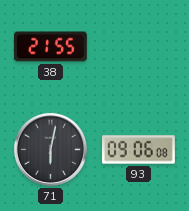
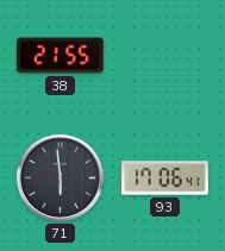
71: 6:02 -> 5:59
93: 09:06 -> 17:06
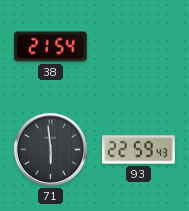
38: 21:55 -> 21:54
93: 17:06 -> 22:59
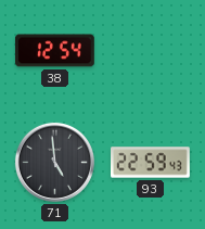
38: 21:54 -> 12:54
71: 5:59 -> 4:59
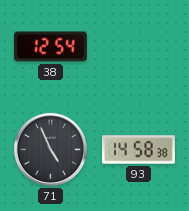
71: 4:59 -> 4:56
93: 22:59 -> 14:58
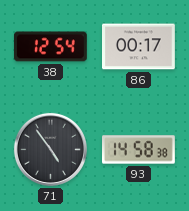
86: none -> 00:17
71: 4:56 -> 4:54
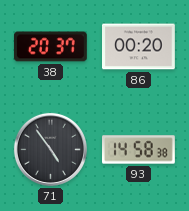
38: 12:54 -> 20:37
86: 00:17 -> 00:20
